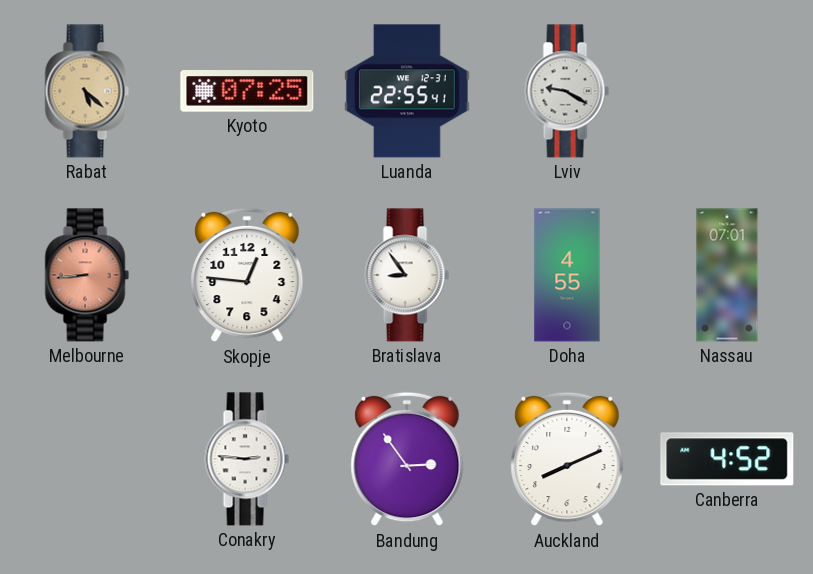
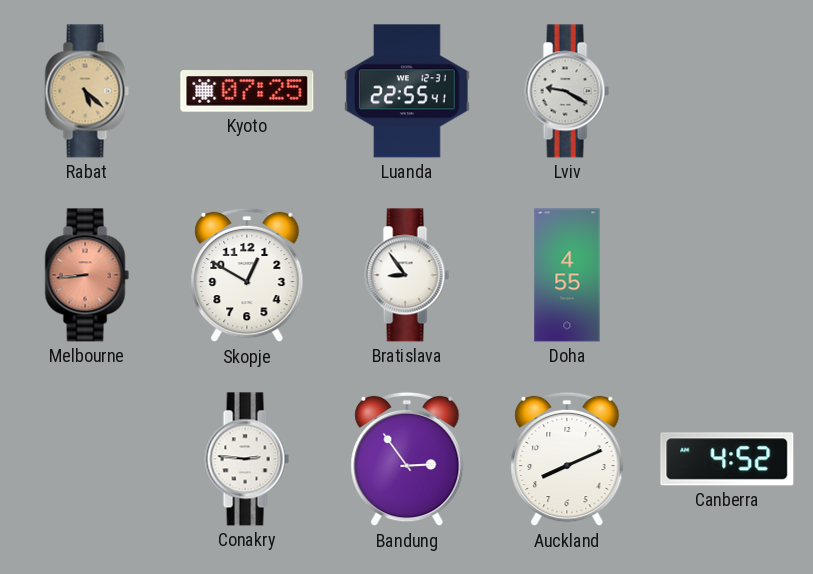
Skopje: 12:46 -> 12:50
Nassau: 07:01 -> none
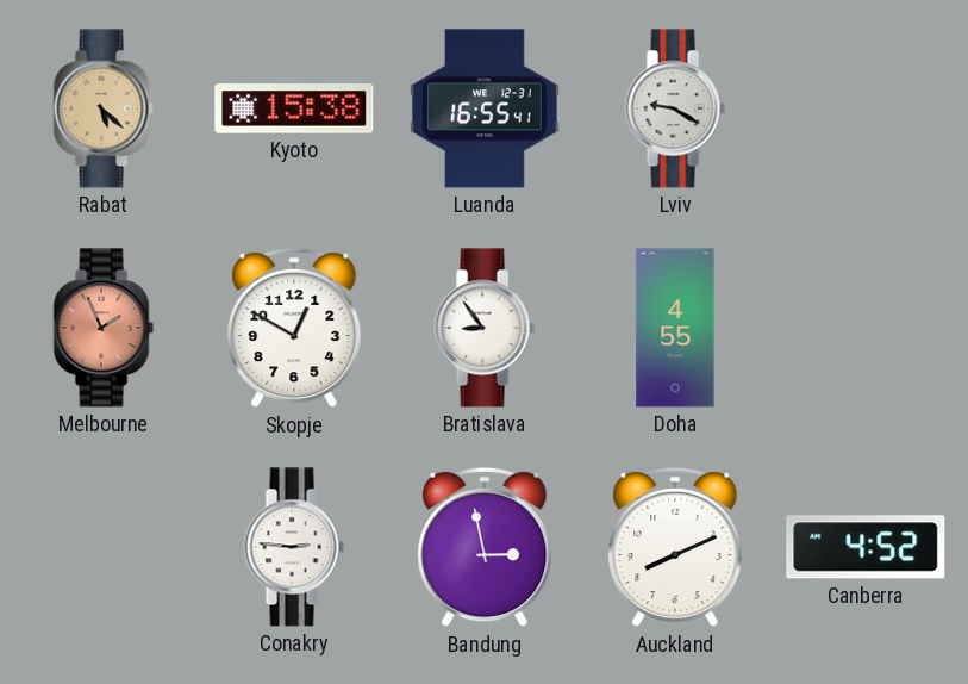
Kyoto: 07:25 -> 15:38
Luanda: 22:55 -> 16:55
Melbourne: 8:44 -> 1:56
Bandung: 2:54 -> 2:58
